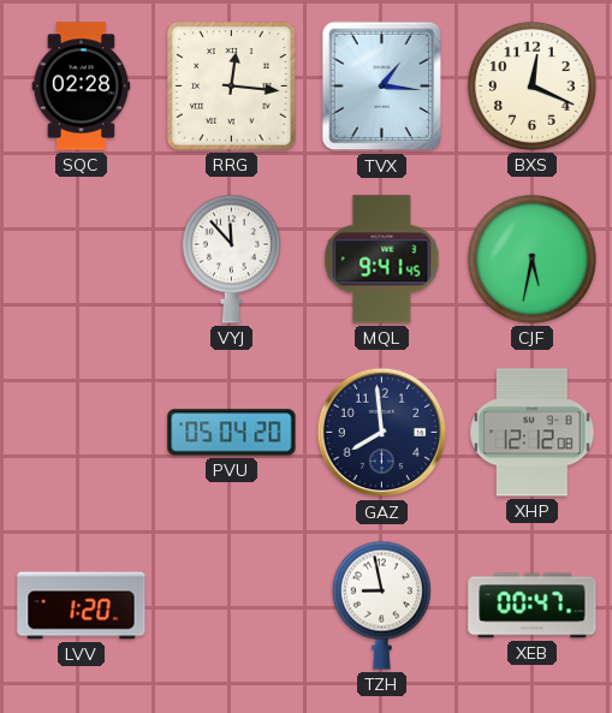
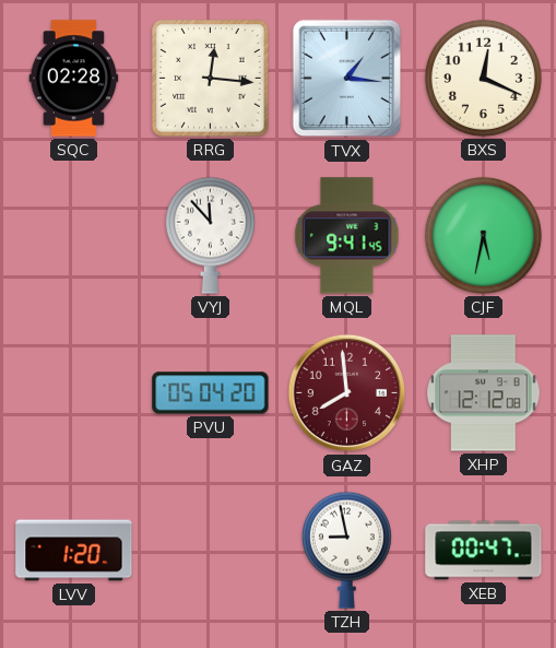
GAZ dial: navy -> burgundy
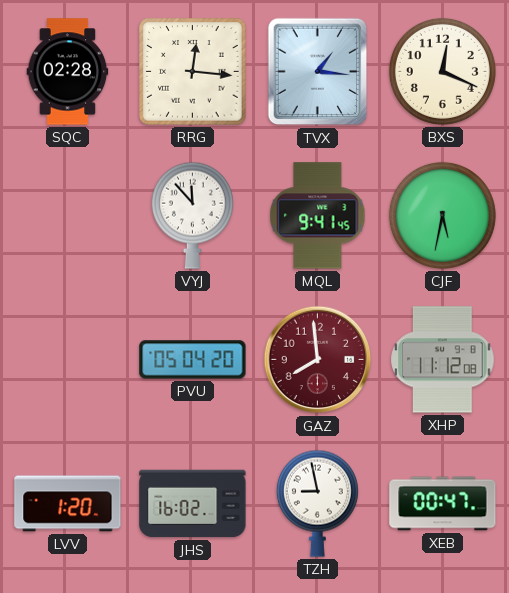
XHP: 12:12 -> 11:12
JHS: none -> 16:02
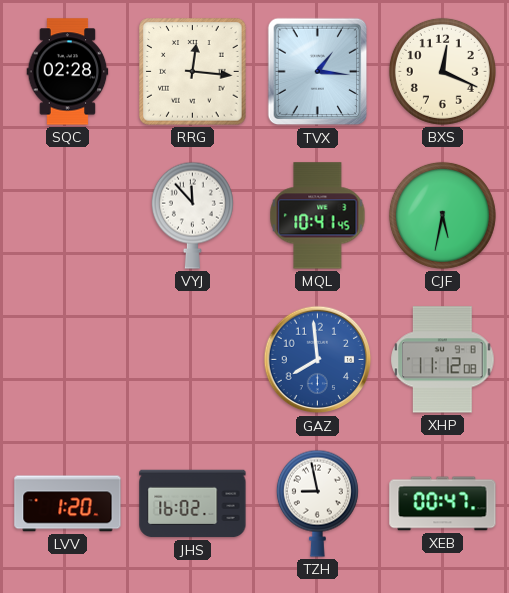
MQL: 9:41 -> 10:41
PVU: 05:04 -> none
GAZ dial: burgundy -> blue
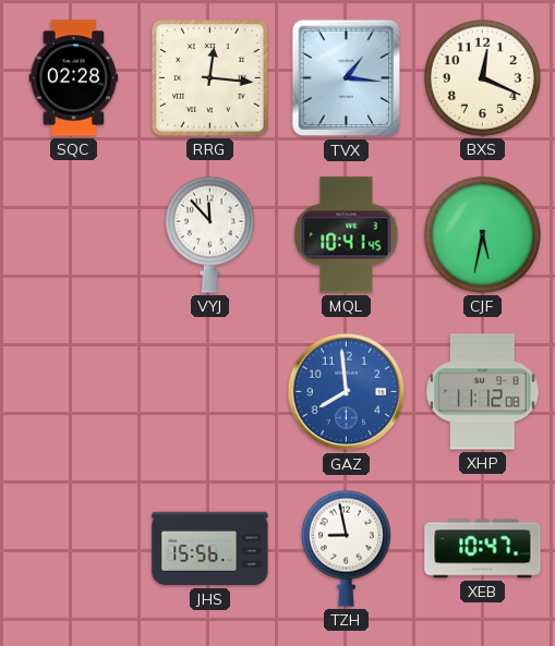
LVV: 1:20 -> none
JHS: 16:02 -> 15:56
XEB: 00:47 -> 10:47
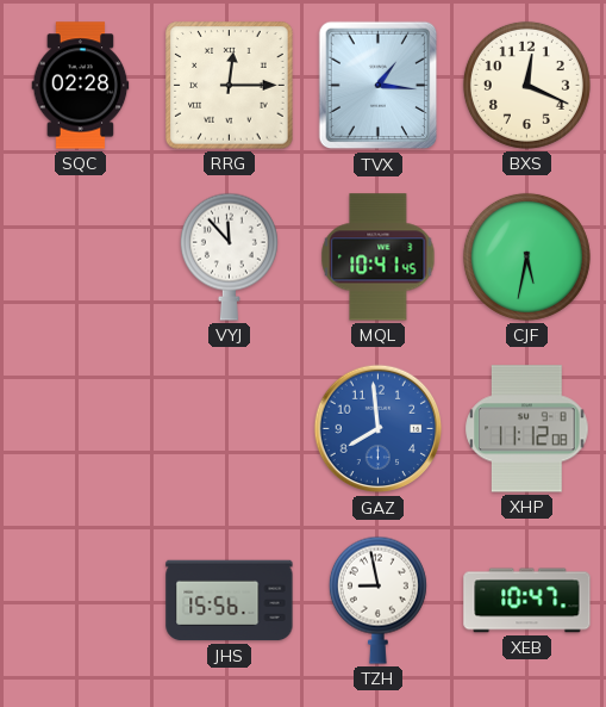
RRG: 12:16 -> 12:15
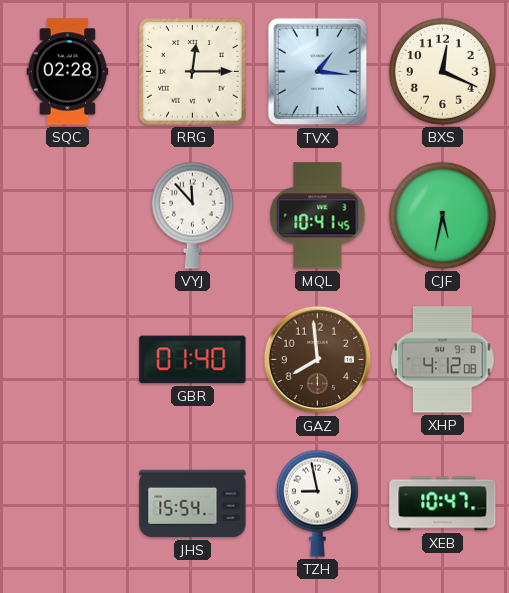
GBR: none -> 01:40
GAZ dial: blue -> brown
XHP: 11:12 -> 4:12
JHS: 15:56 -> 15:54
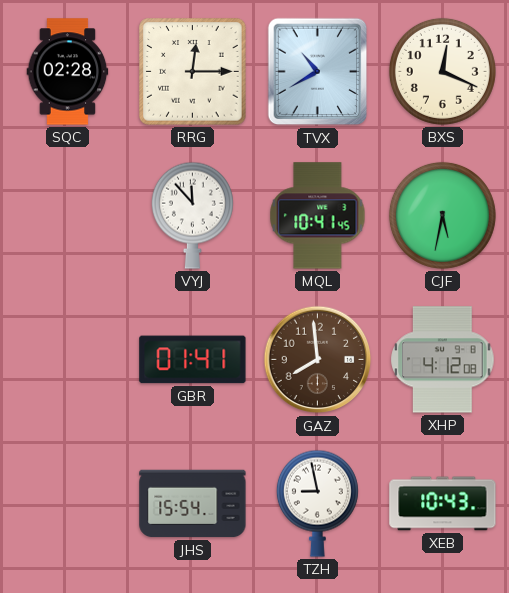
TVX: 1:16 -> 10:40
GBR: 01:40 -> 01:41
XEB: 10:47 -> 10:43
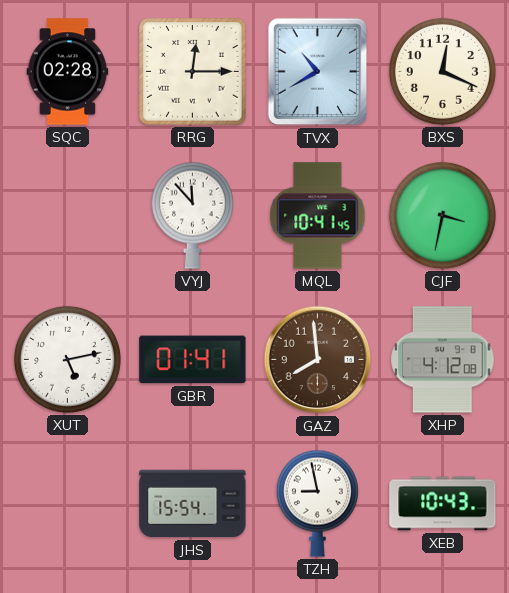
CJF: 5:32 -> 3:32
XUT: none -> 5:13
